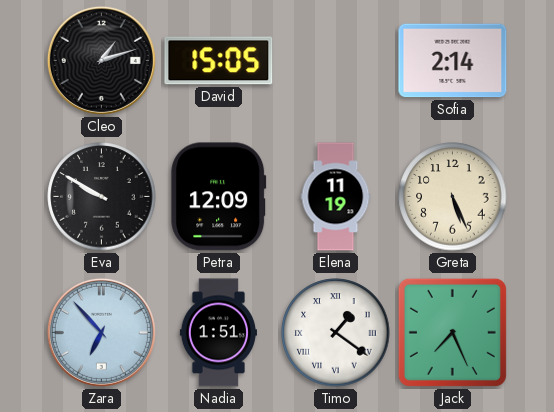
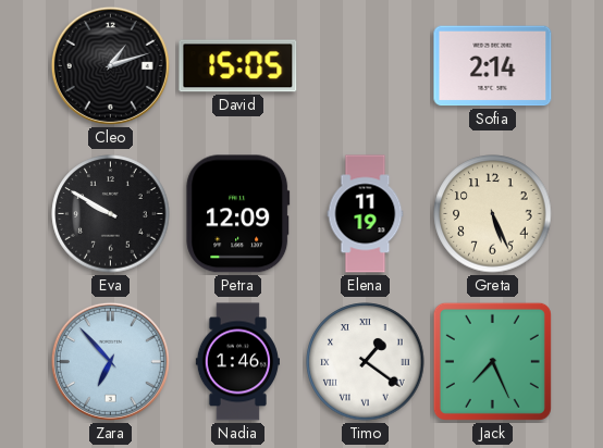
Nadia: 1:51 -> 1:46
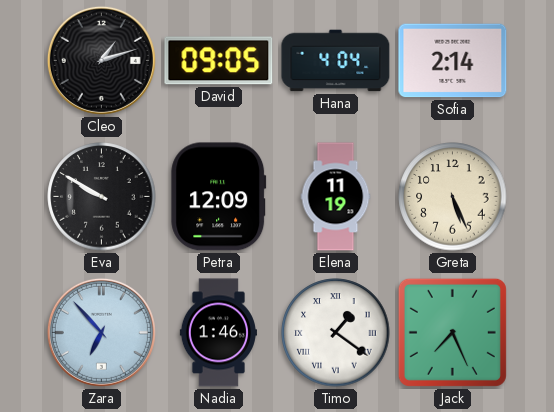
David: 15:05 -> 09:05
Hana: none -> 4:04
